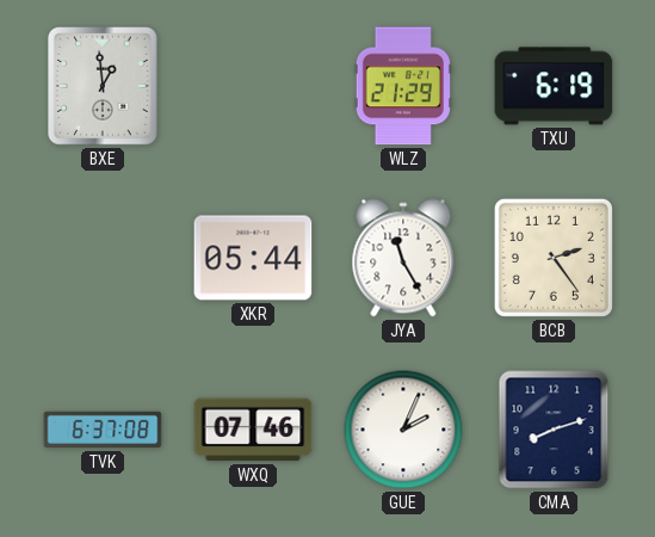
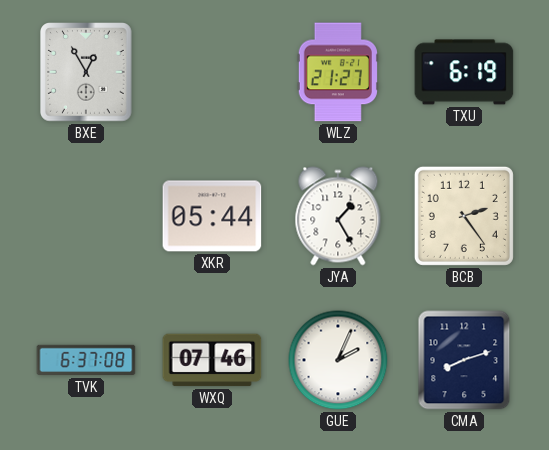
BXE: 12:59 -> 12:55
WLZ: 21:29 -> 21:27
JYA: 11:25 -> 1:25
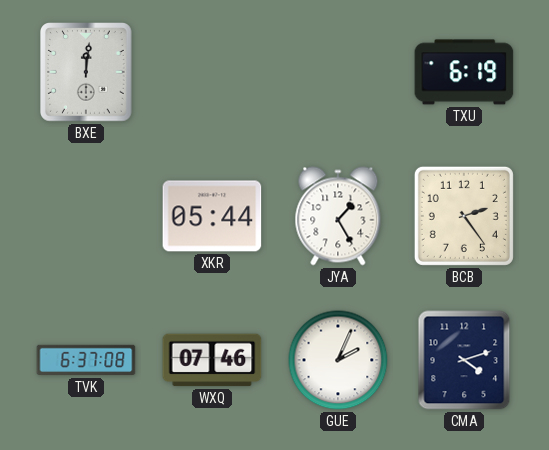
BXE: 12:55 -> 12:01
WLZ: 21:27 -> none
CMA: 8:12 -> 4:12
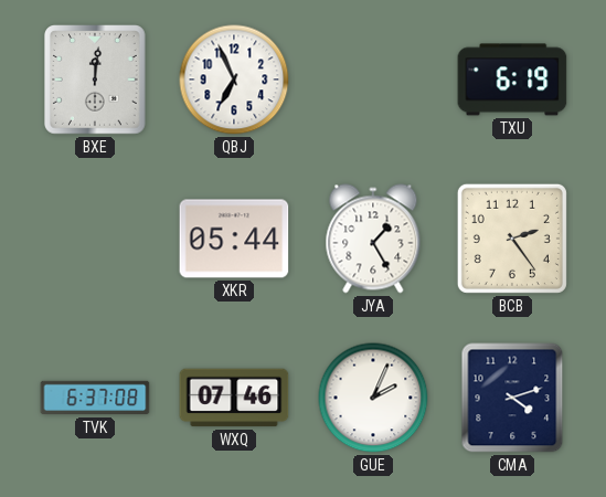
QBJ: none -> 6:56
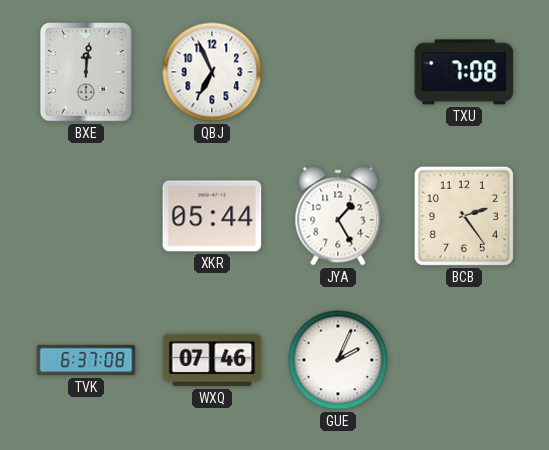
TXU: 6:19 -> 7:08
CMA: 4:12 -> none
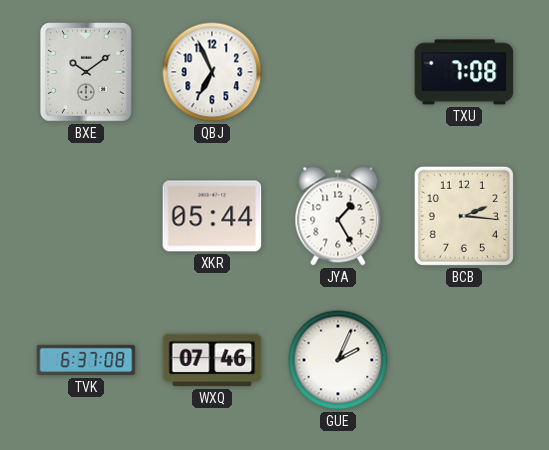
BXE: 12:01 -> 10:09
BCB: 2:24 -> 2:16
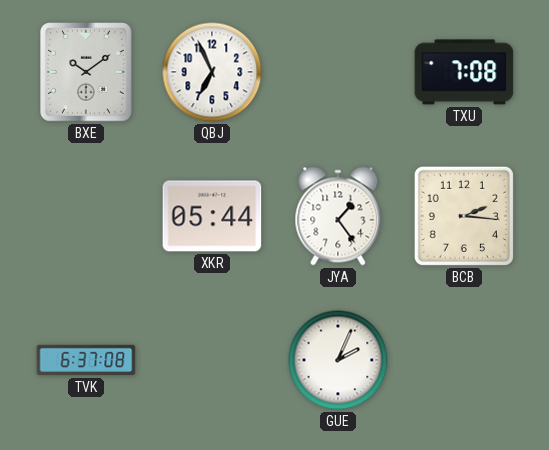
JYA: 1:25 -> 1:24
WXQ: 07:46 -> none
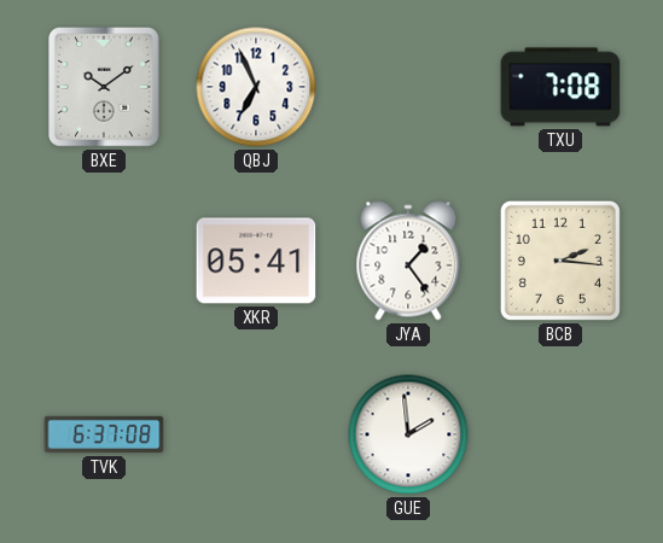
XKR: 05:44 -> 05:41
GUE: 2:04 -> 1:59
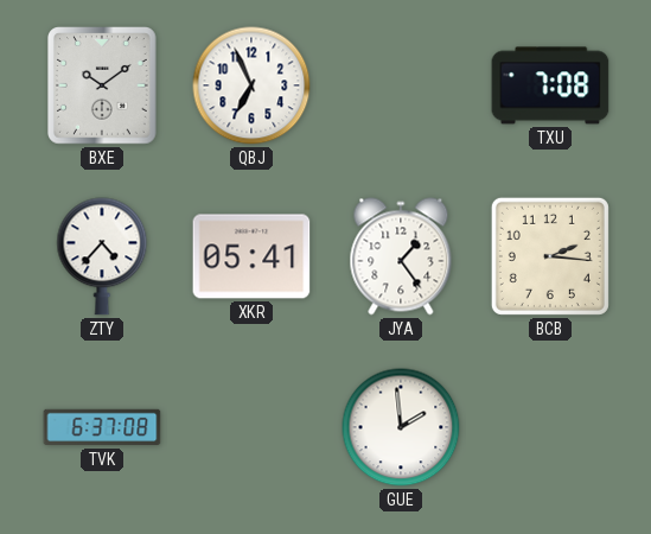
ZTY: none -> 4:37
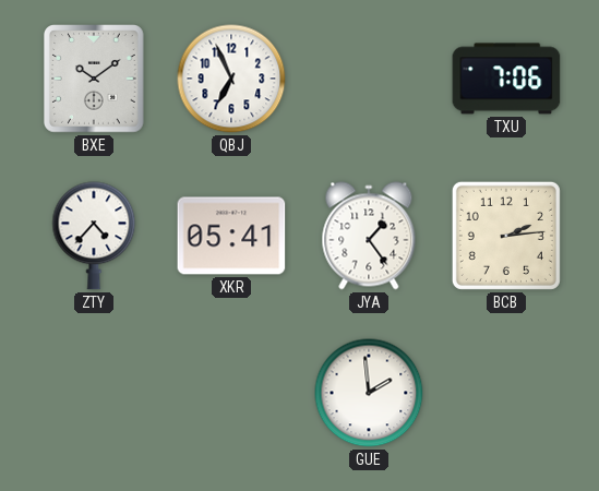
TXU: 7:08 -> 7:06
BCB: 2:16 -> 2:14
TVK: 6:37 -> none
